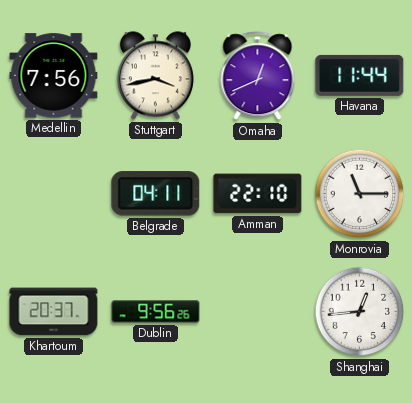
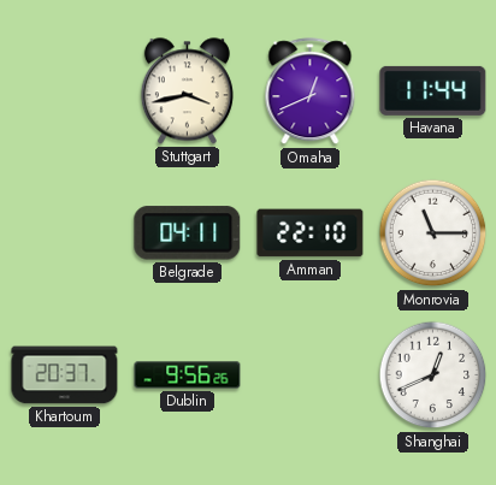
Medellin: 7:56 -> none
Shanghai: 12:44 -> 12:41
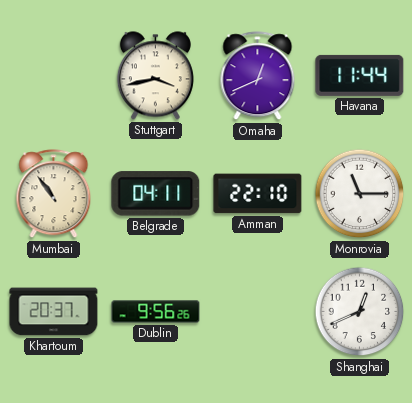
Mumbai: none -> 10:54
